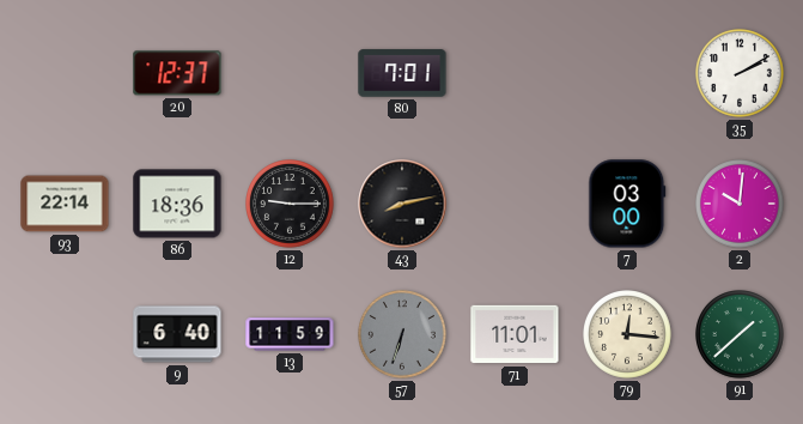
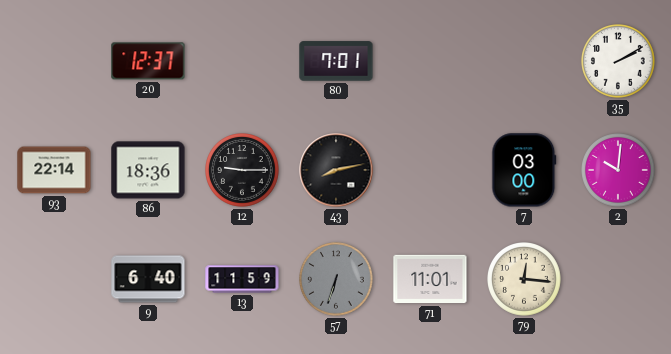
91: 1:38 -> none
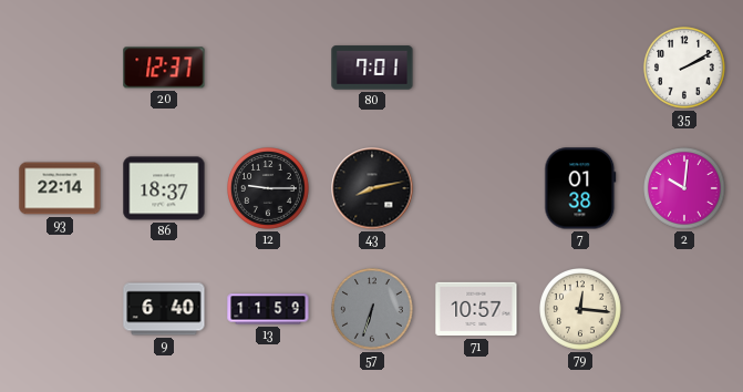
86: 18:36 -> 18:37
7: 03:00 -> 01:38
71: 11:01 -> 10:57
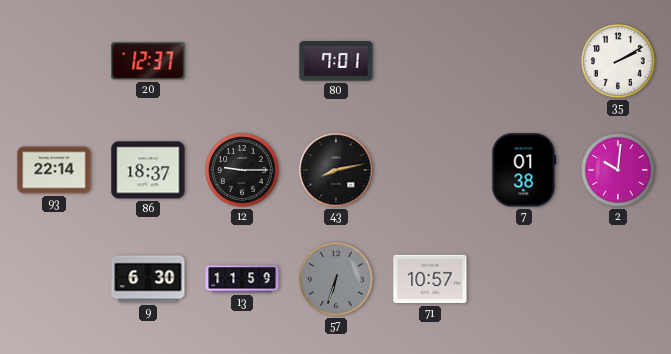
9: 6:40 -> 6:30
79: 12:16 -> none
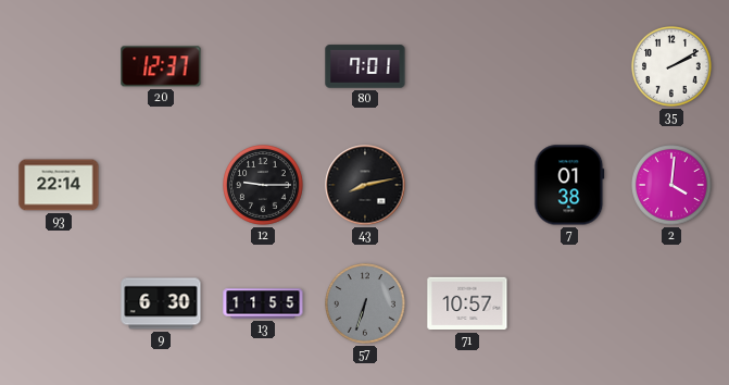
86: 18:37 -> none
2: 10:01 -> 4:01
13: 11:59 -> 11:55
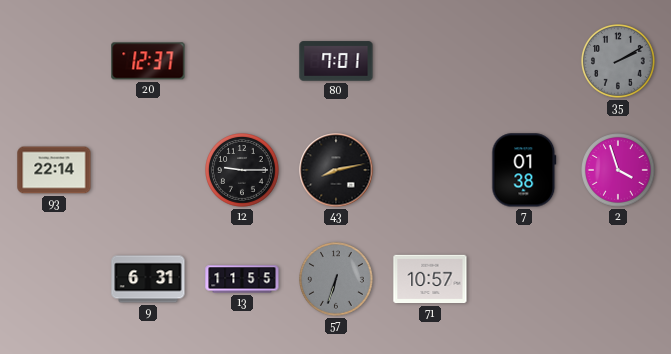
35 dial: white -> grey
2: 4:01 -> 3:57
9: 6:30 -> 6:31
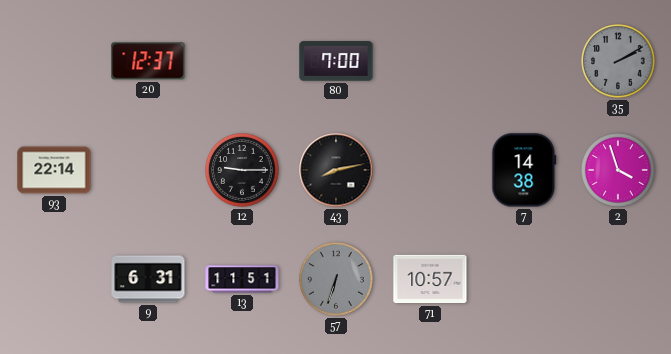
80: 7:01 -> 7:00
7: 01:38 -> 14:38
13: 11:55 -> 11:51
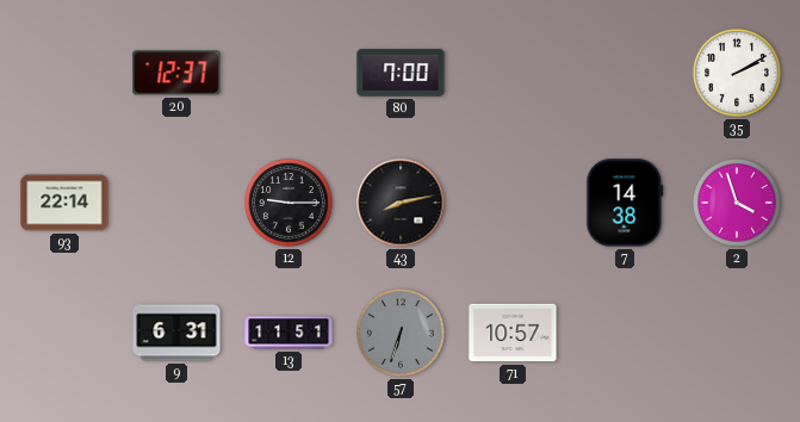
35 dial: grey -> white
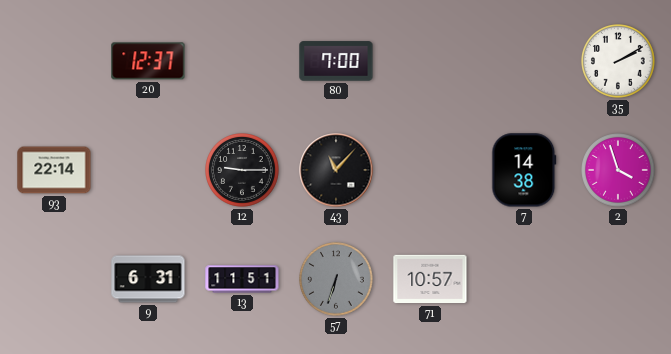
43: 8:13 -> 11:07
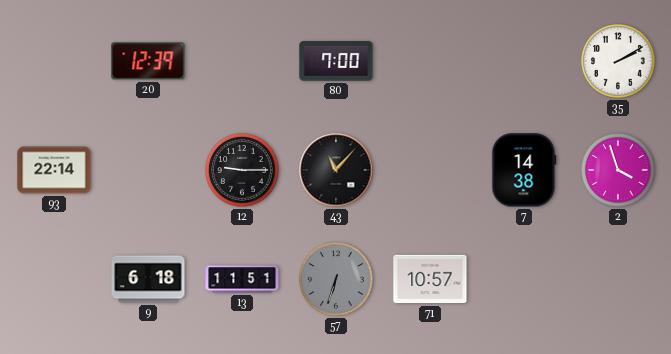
20: 12:37 -> 12:39
9: 6:31 -> 6:18
